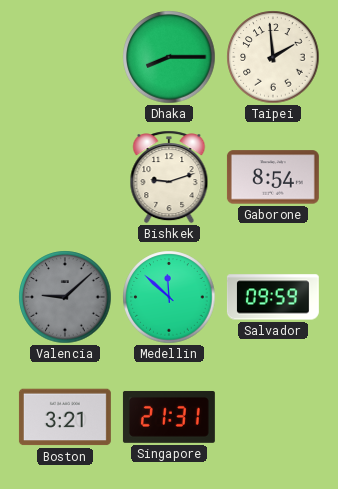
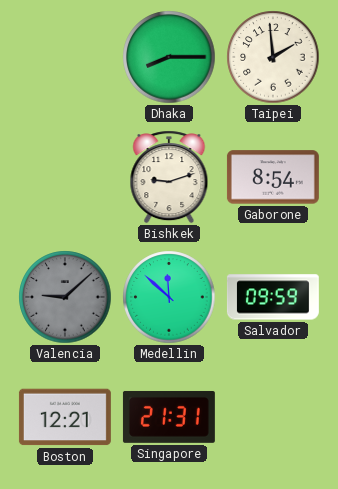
Boston: 3:21 -> 12:21
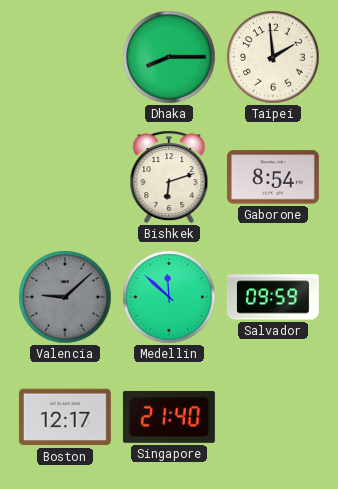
Bishkek: 9:12 -> 6:12
Boston: 12:21 -> 12:17
Singapore: 21:31 -> 21:40
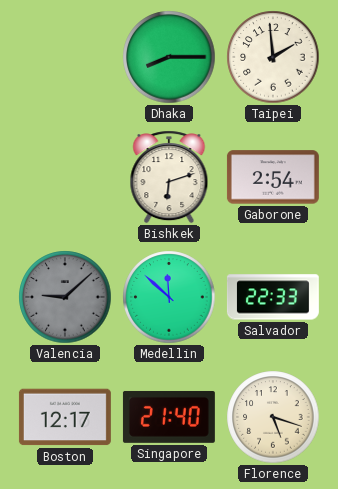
Gaborone: 8:54 -> 2:54
Salvador: 09:59 -> 22:33
Florence: none -> 5:18
